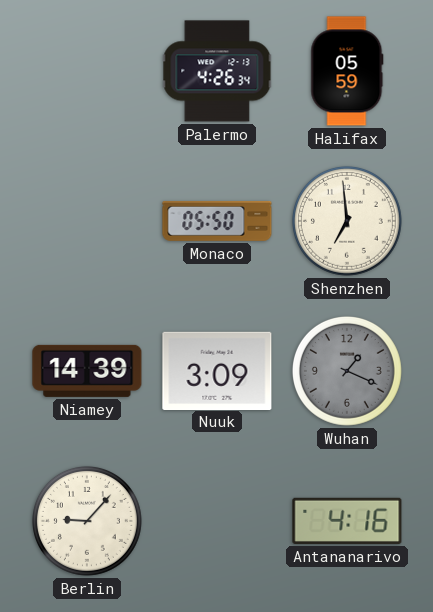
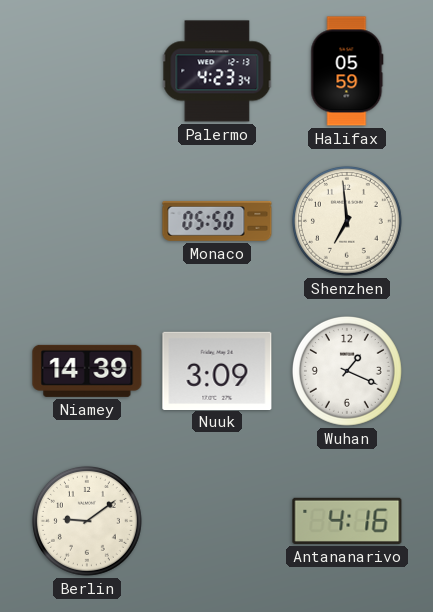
Palermo: 4:26 -> 4:23
Wuhan dial: grey -> white
Berlin: 9:07 -> 9:09
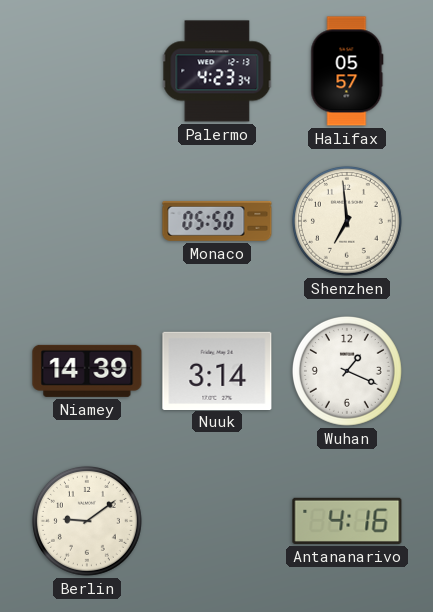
Halifax: 05:59 -> 05:57
Nuuk: 3:09 -> 3:14
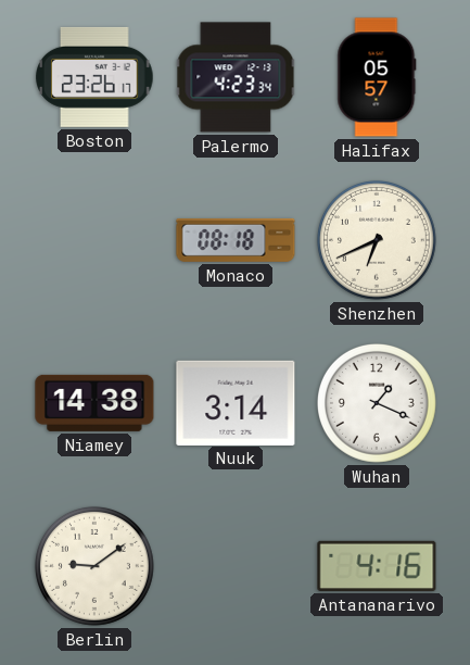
Boston: none -> 23:26
Monaco: 05:50 -> 08:18
Shenzhen: 6:59 -> 6:41
Niamey: 14:39 -> 14:38
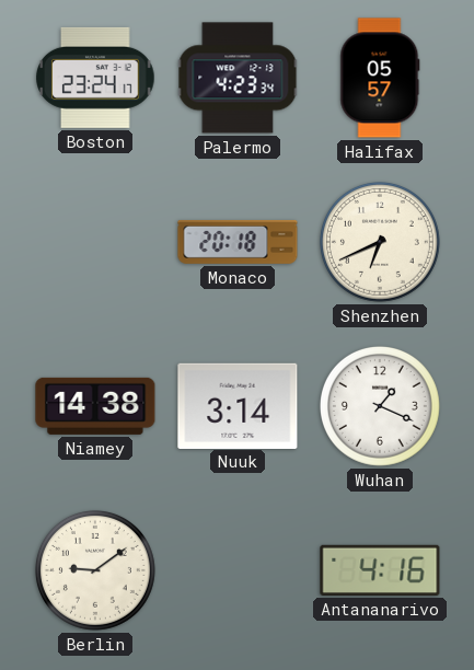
Boston: 23:26 -> 23:24
Monaco: 08:18 -> 20:18
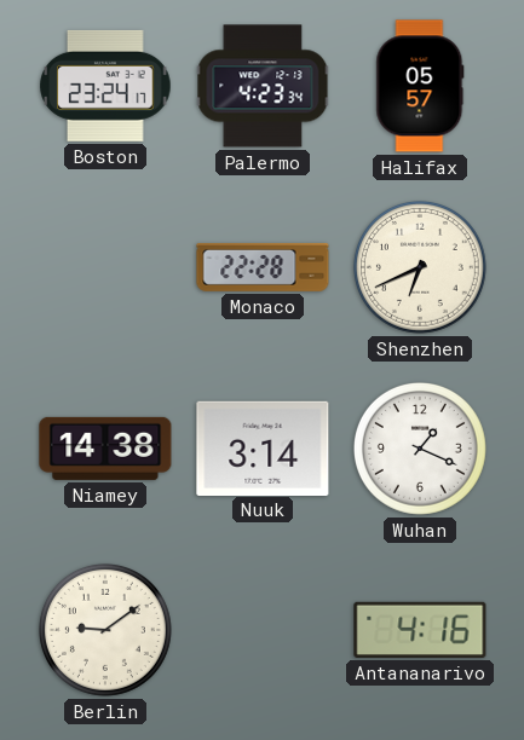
Monaco: 20:18 -> 22:28
